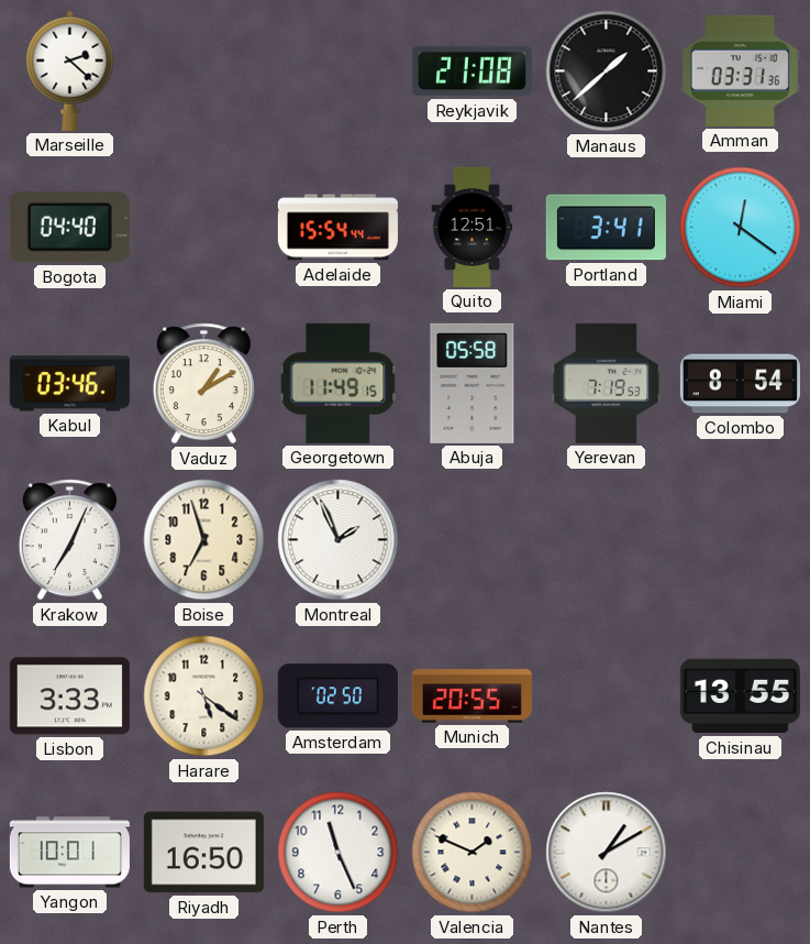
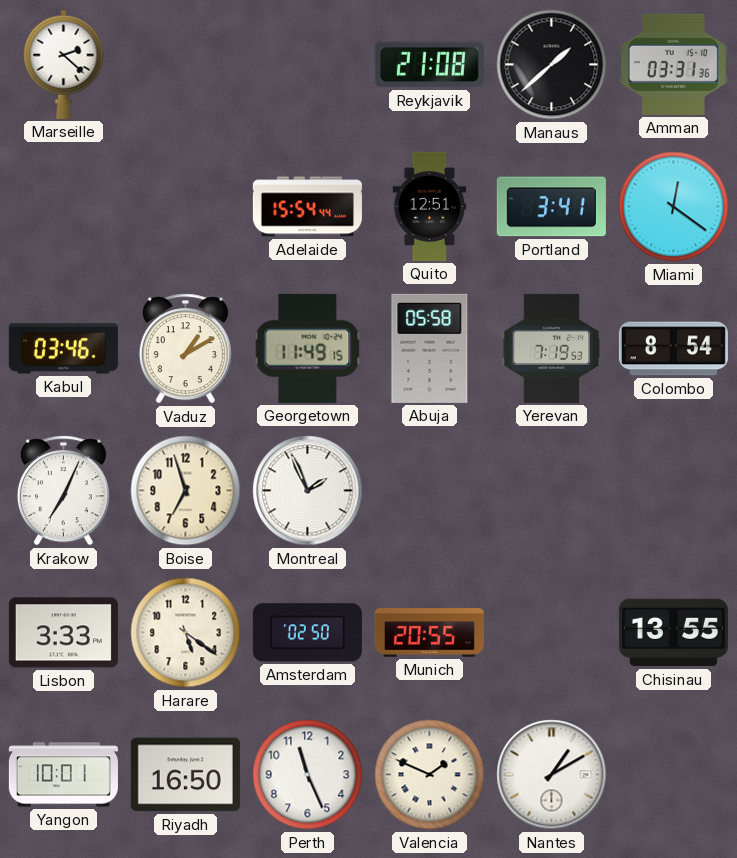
Bogota: 04:40 -> none
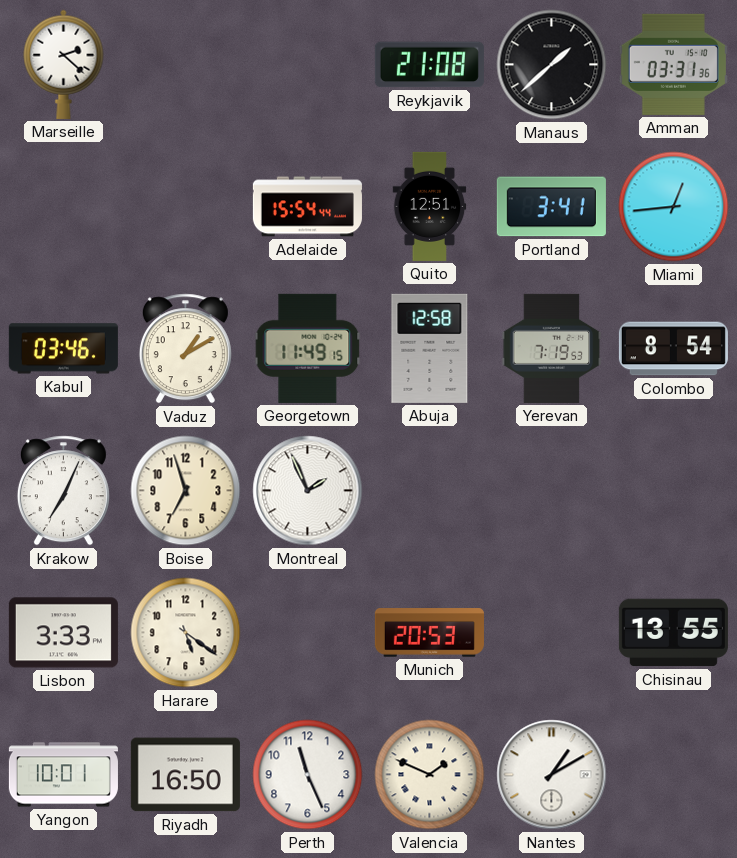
Miami: 12:21 -> 12:44
Abuja: 05:58 -> 12:58
Amsterdam: 02:50 -> none
Munich: 20:55 -> 20:53
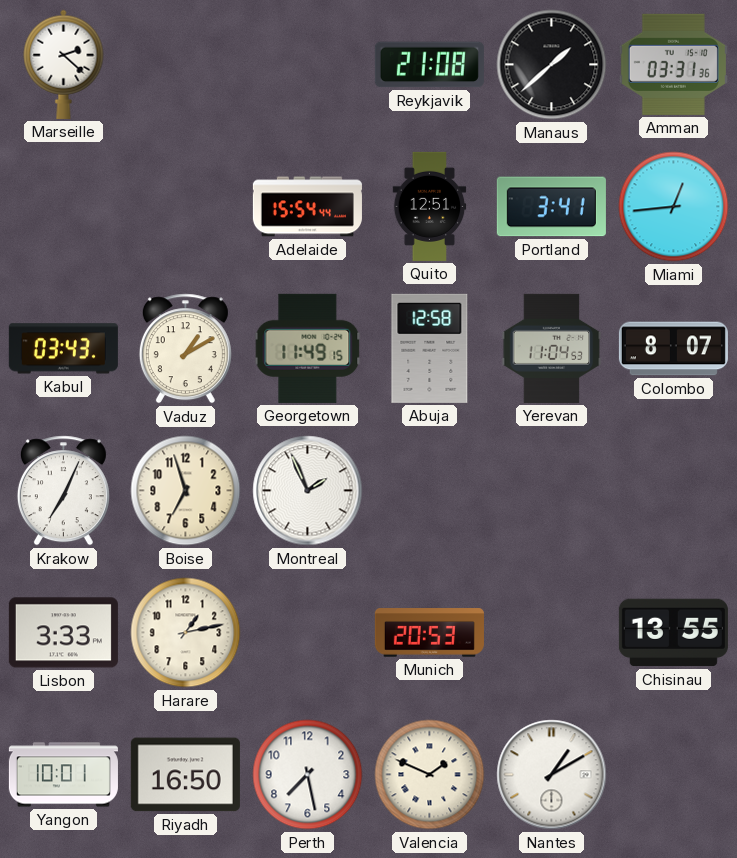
Kabul: 03:46 -> 03:43
Yerevan: 7:19 -> 11:04
Colombo: 8:54 -> 8:07
Harare: 5:21 -> 1:13
Perth: 11:26 -> 7:28
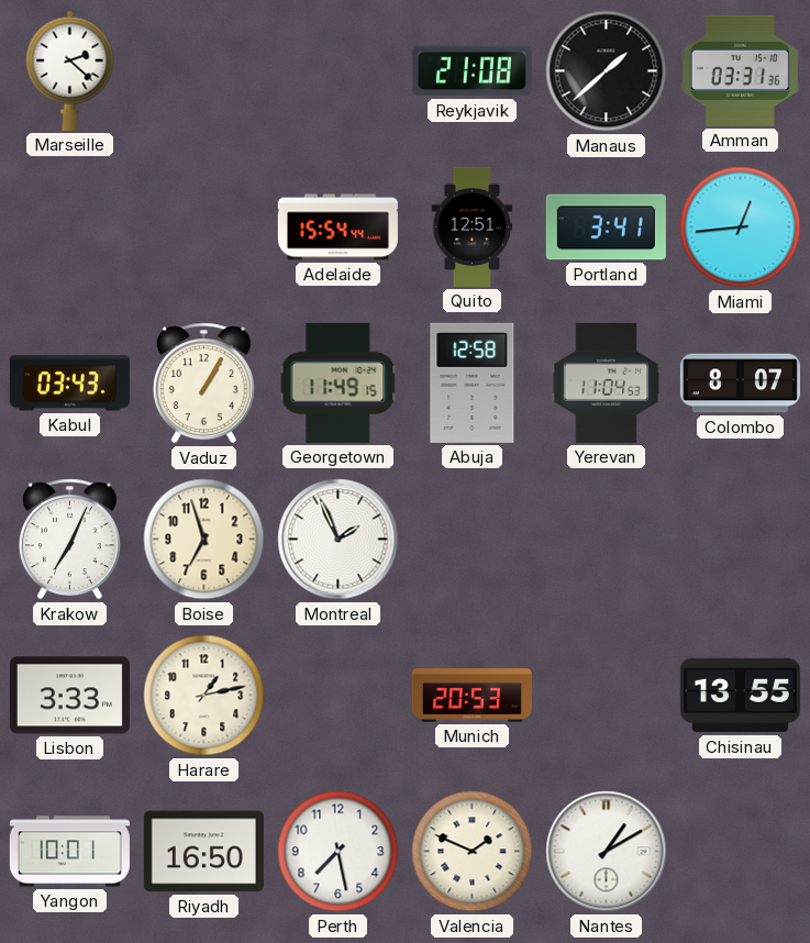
Vaduz: 1:10 -> 1:05
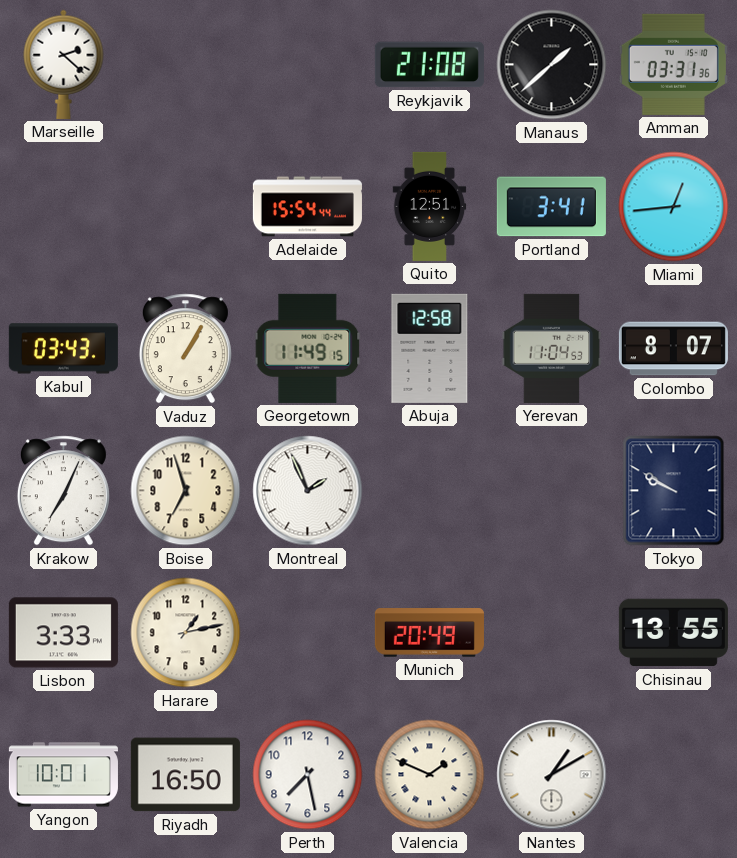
Tokyo: none -> 9:50
Munich: 20:53 -> 20:49
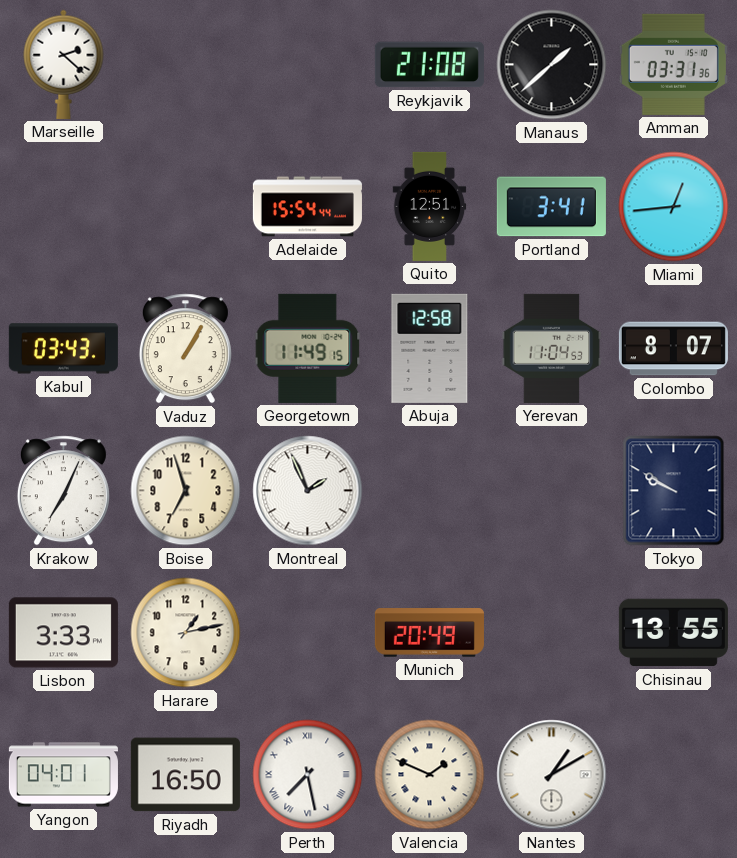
Yangon: 10:01 -> 04:01
Perth numerals: Arabic -> Roman
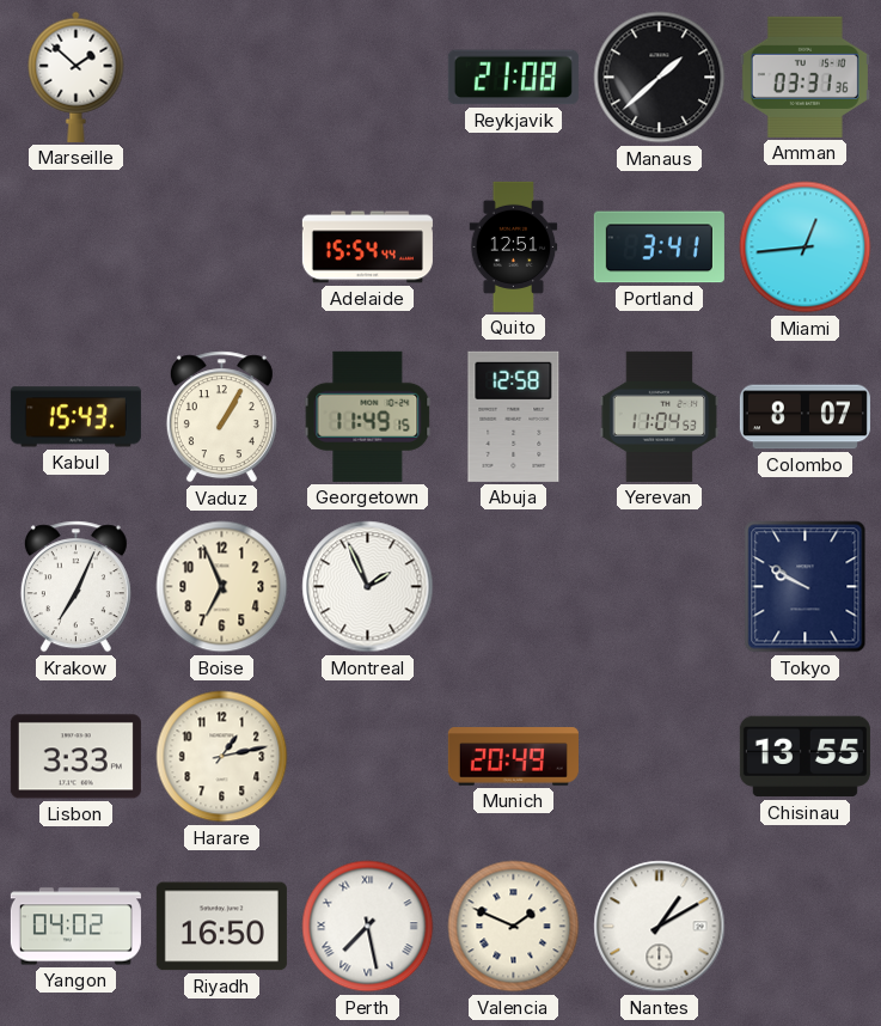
Marseille: 2:22 -> 1:52
Kabul: 03:43 -> 15:43
Boise: 6:57 -> 6:56
Yangon: 04:01 -> 04:02
